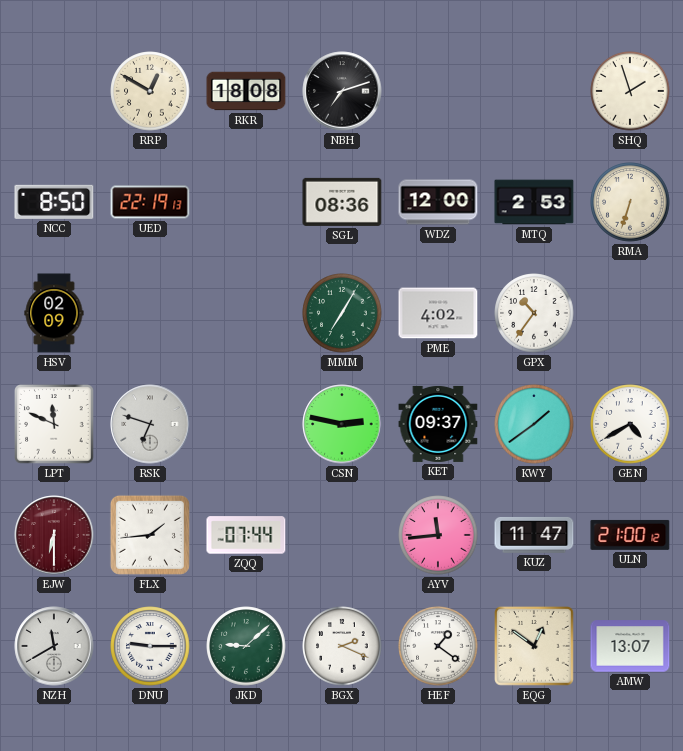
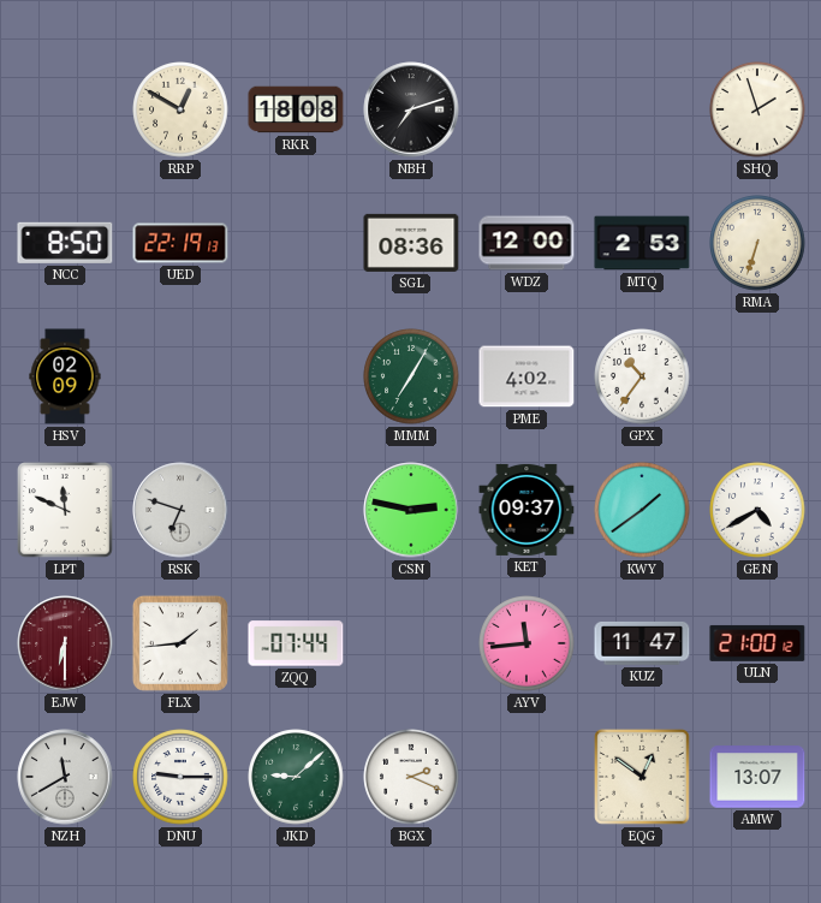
HEF: 1:21 -> none
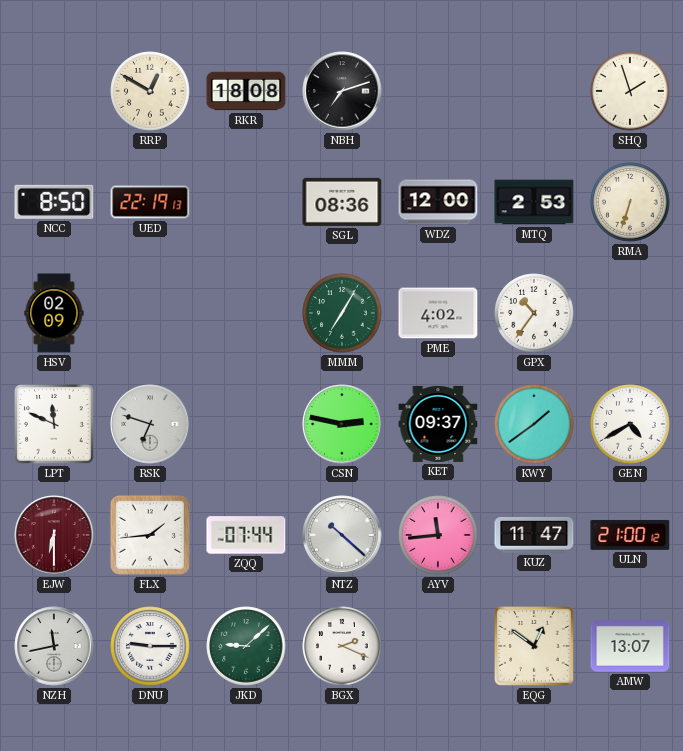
NTZ: none -> 10:22
NZH: 11:40 -> 11:43
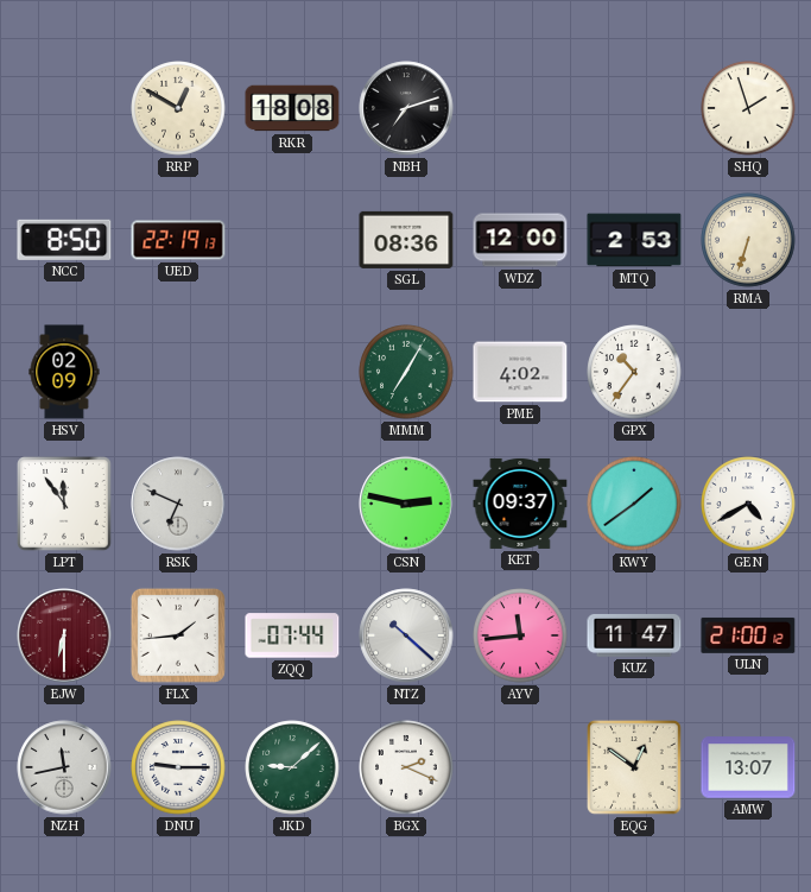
LPT: 11:49 -> 11:54
RSK: 6:48 -> 6:49
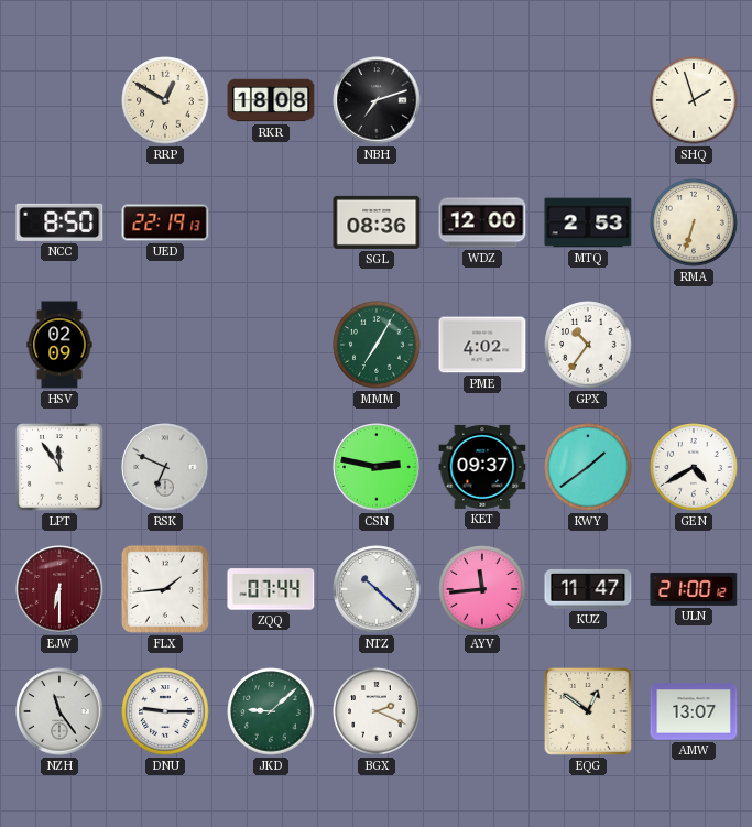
NZH: 11:43 -> 11:24
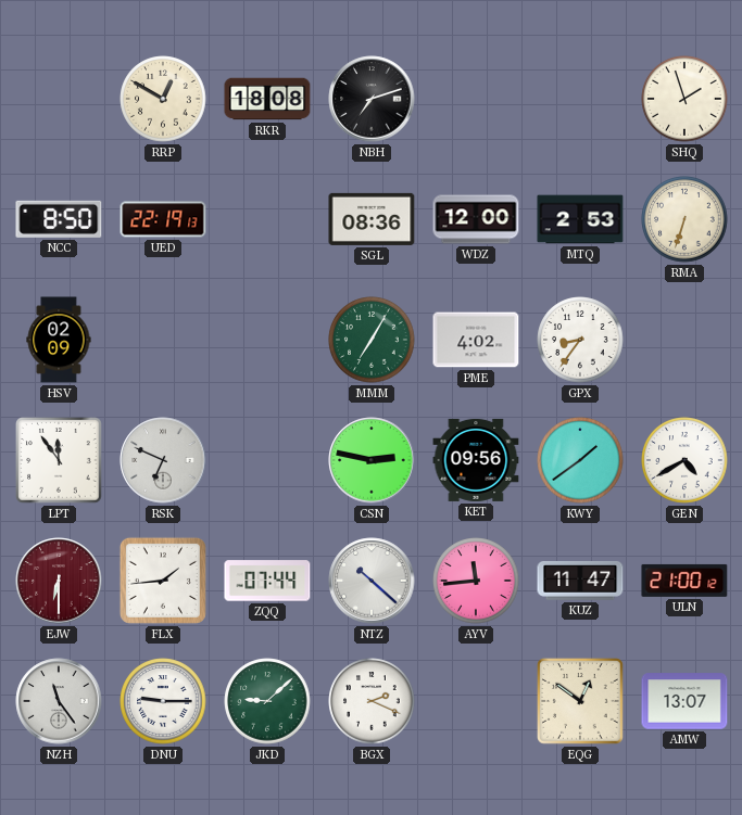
GPX: 10:36 -> 8:36
KET: 09:37 -> 09:56
